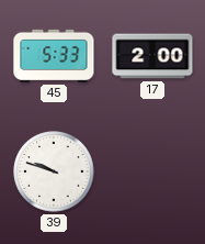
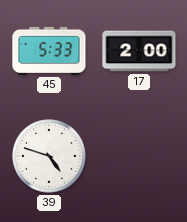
39: 9:48 -> 4:48
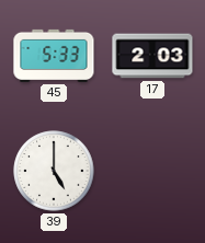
17: 2:00 -> 2:03
39: 4:48 -> 5:00
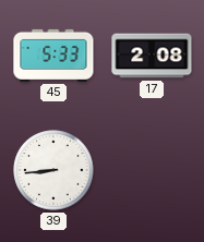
17: 2:03 -> 2:08
39: 5:00 -> 8:44
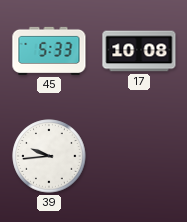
17: 2:08 -> 10:08
39: 8:44 -> 9:44
